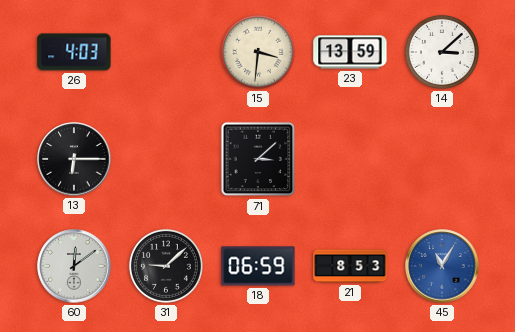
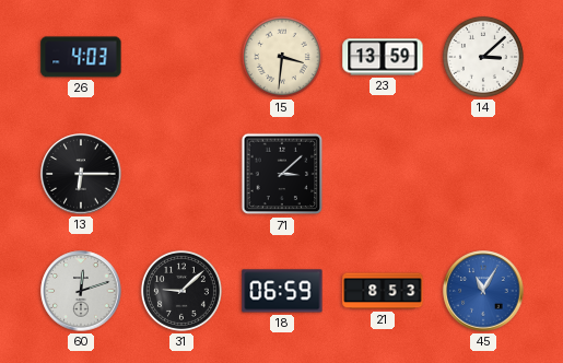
60: 12:09 -> 12:12
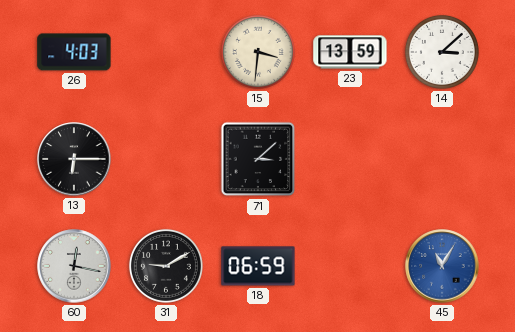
60: 12:12 -> 12:17
31: 9:08 -> 9:10
21: 8:53 -> none
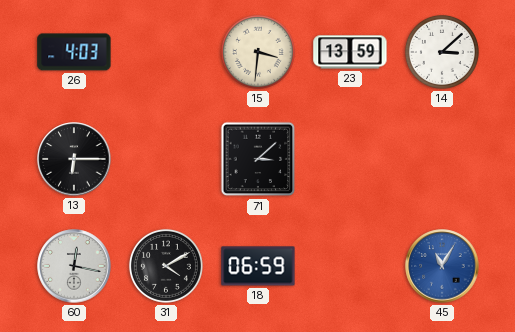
31: 9:10 -> 4:10
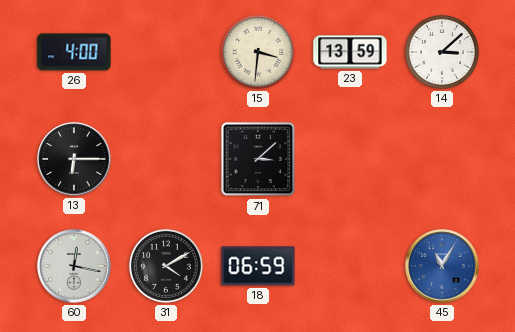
26: 4:03 -> 4:00
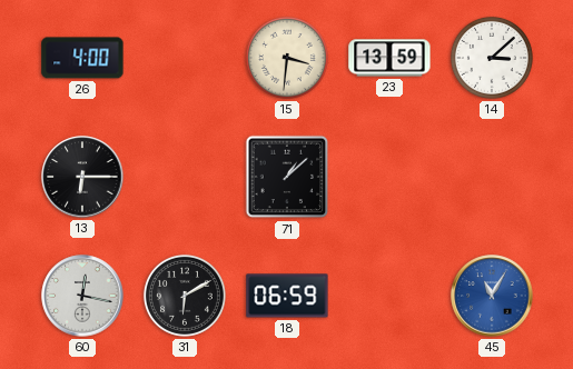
71: 3:08 -> 1:08
31: 4:10 -> 6:10
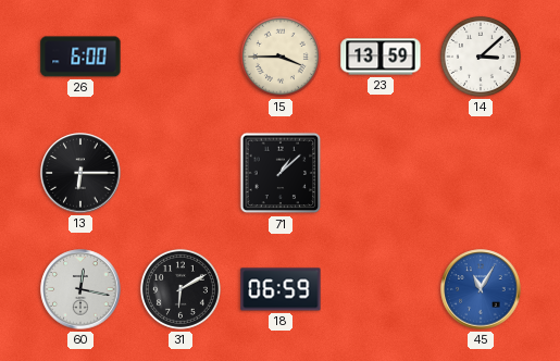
26: 4:00 -> 6:00
15: 3:31 -> 3:45
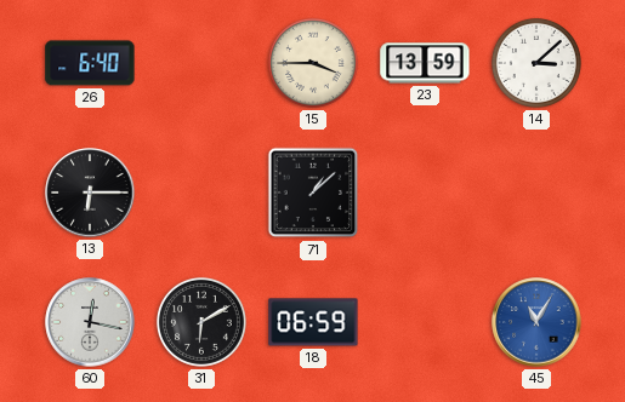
26: 6:00 -> 6:40
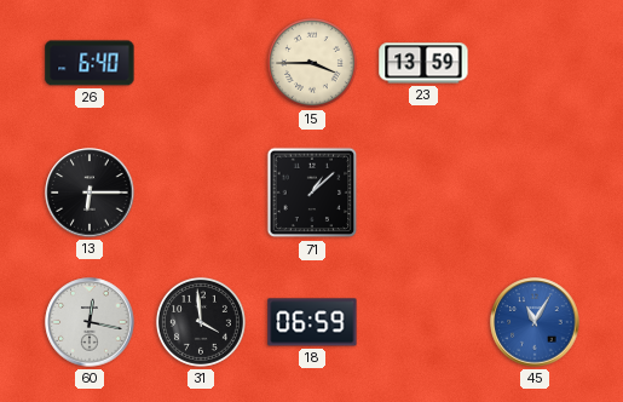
14: 3:08 -> none
31: 6:10 -> 3:59
